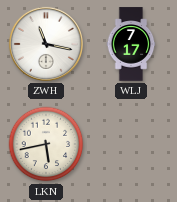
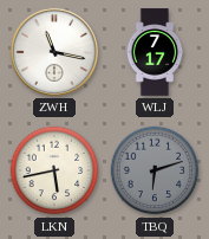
TBQ: none -> 6:12
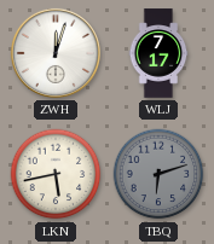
ZWH: 11:17 -> 12:03
